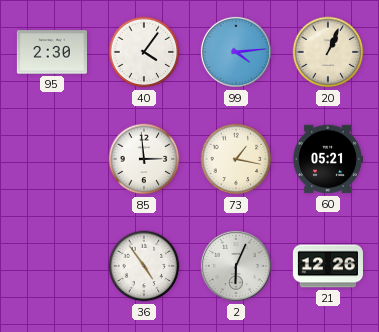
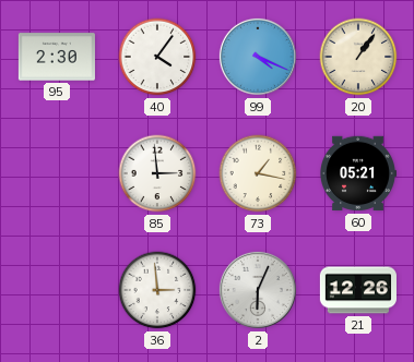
99: 4:14 -> 4:19
20: 1:04 -> 1:06
36: 4:54 -> 2:59
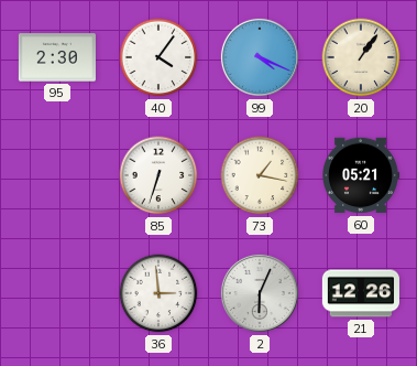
85: 2:59 -> 6:33
